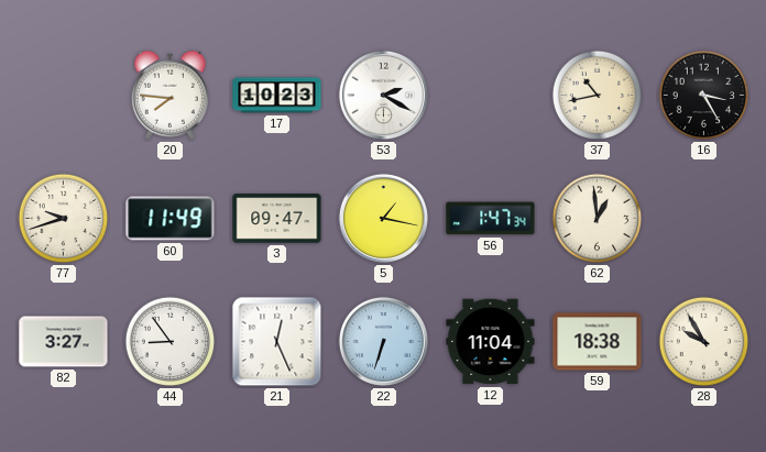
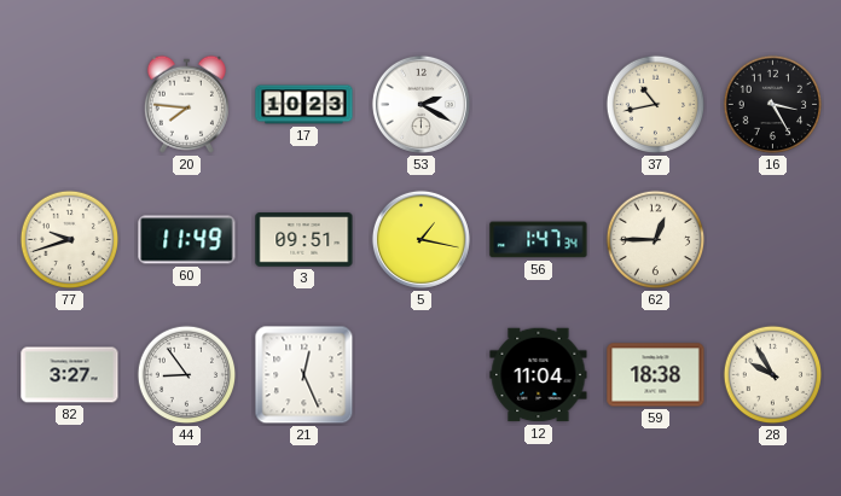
3: 09:47 -> 09:51
62: 12:59 -> 12:45
22: 6:33 -> none
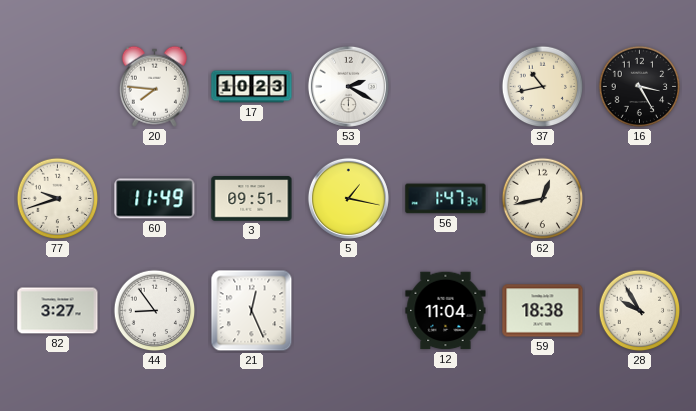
62: 12:45 -> 12:43
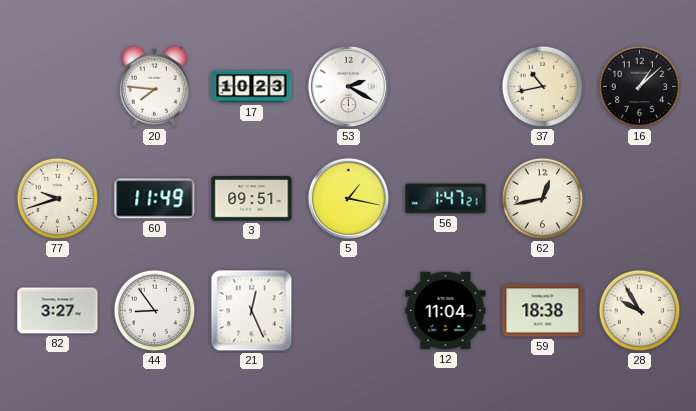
16: 3:25 -> 1:08
56: 1:47:34 -> 1:47:21
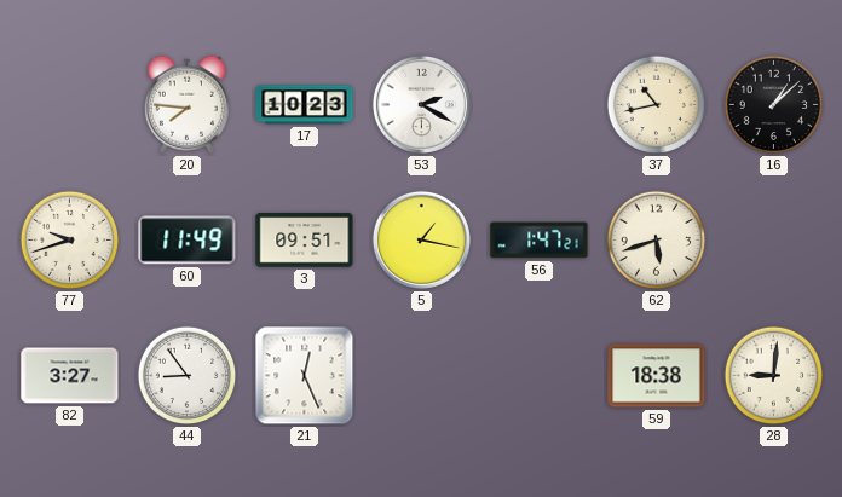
62: 12:43 -> 5:42
12: 11:04 -> none
28: 9:55 -> 9:01
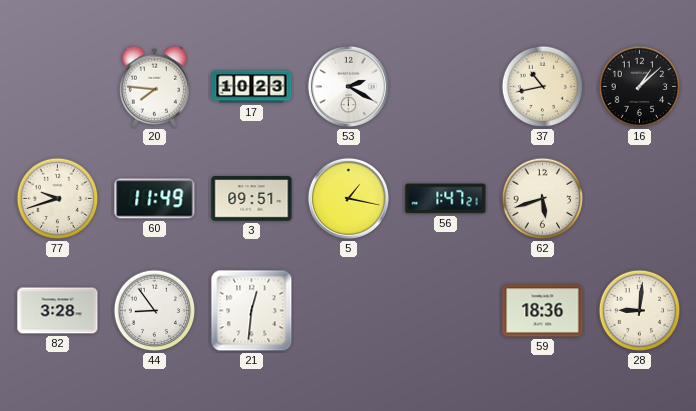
82: 3:27 -> 3:28
21: 12:26 -> 12:31
59: 18:38 -> 18:36
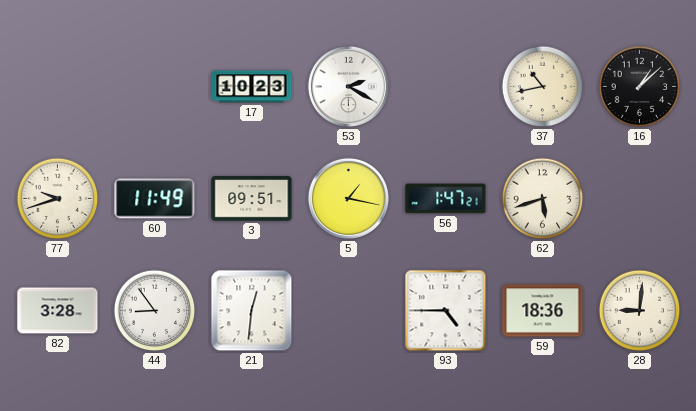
20: 7:46 -> none
93: none -> 4:45
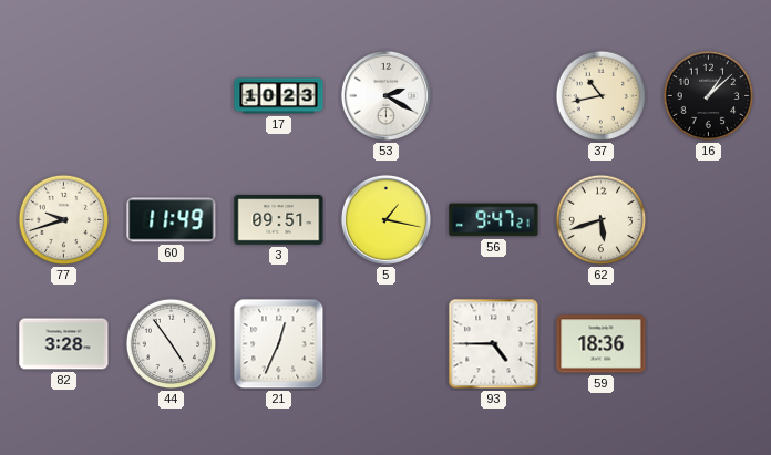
56: 1:47 -> 9:47
44: 8:54 -> 4:54
21: 12:31 -> 12:34
28: 9:01 -> none
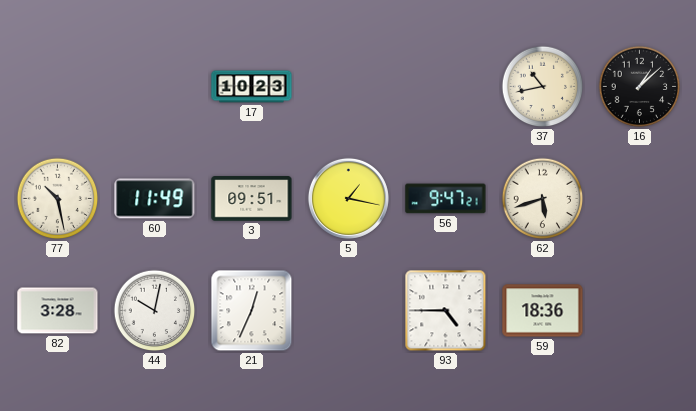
53: 2:20 -> none
77: 9:42 -> 10:28
44: 4:54 -> 10:02
